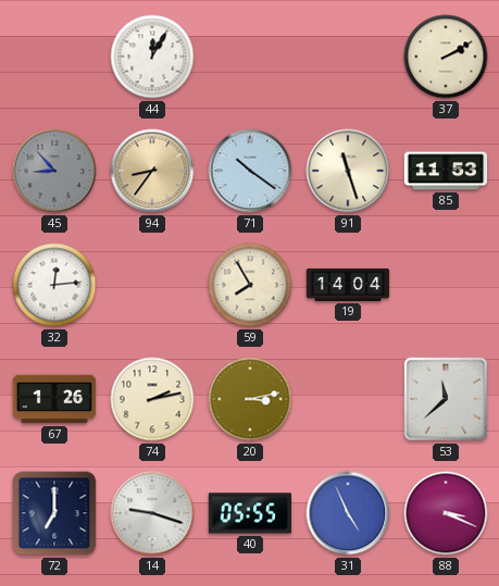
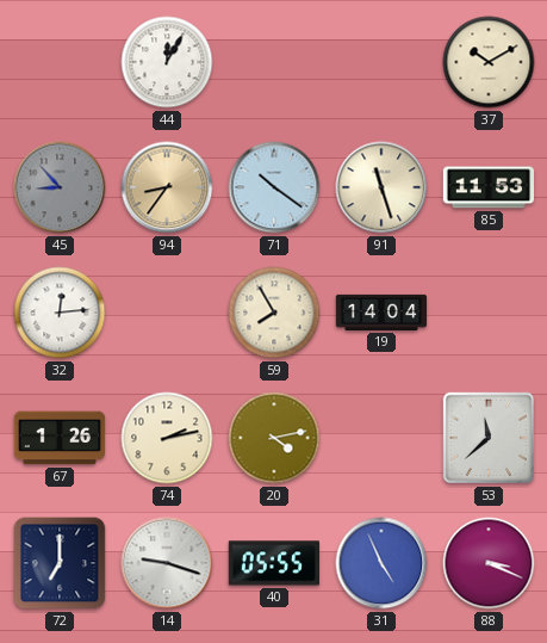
37: 2:10 -> 10:10
20: 3:13 -> 4:13
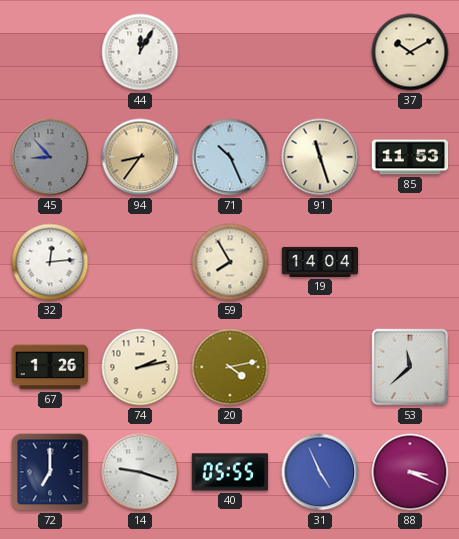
71: 10:21 -> 10:26
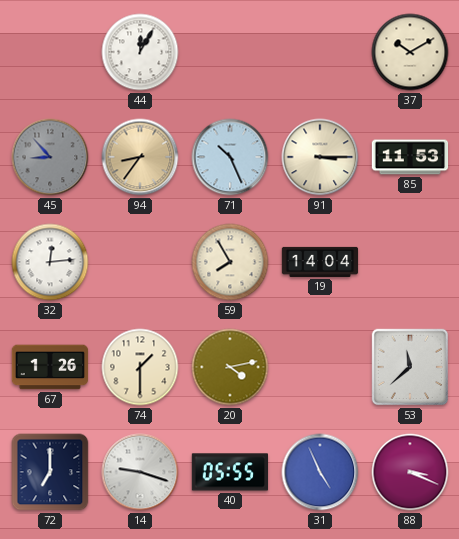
91: 11:27 -> 3:15
74: 2:13 -> 1:30
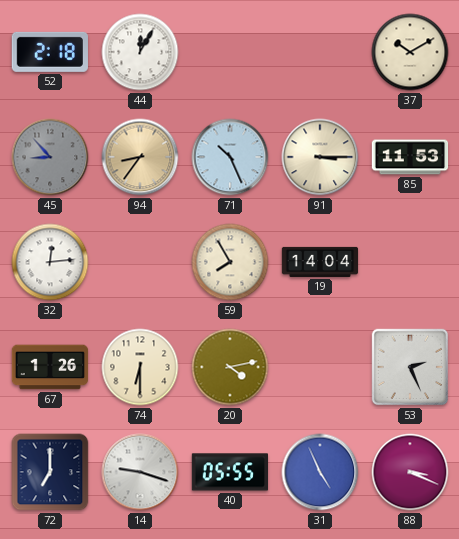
52: none -> 2:18
74: 1:30 -> 6:30
53: 11:38 -> 2:26
